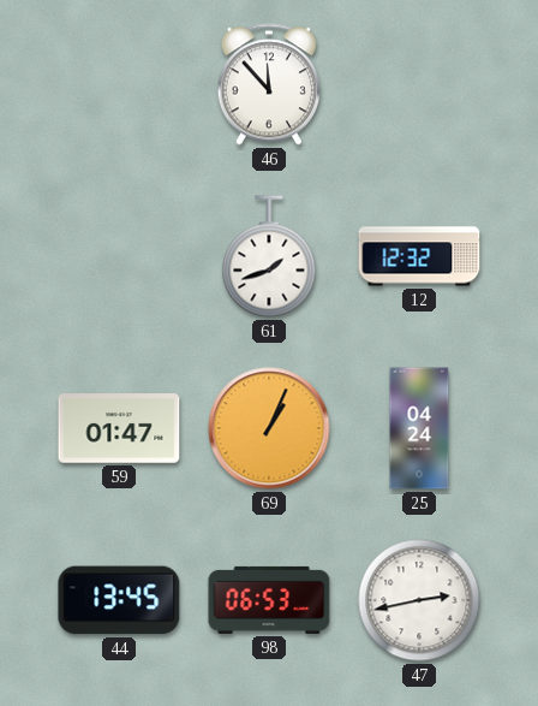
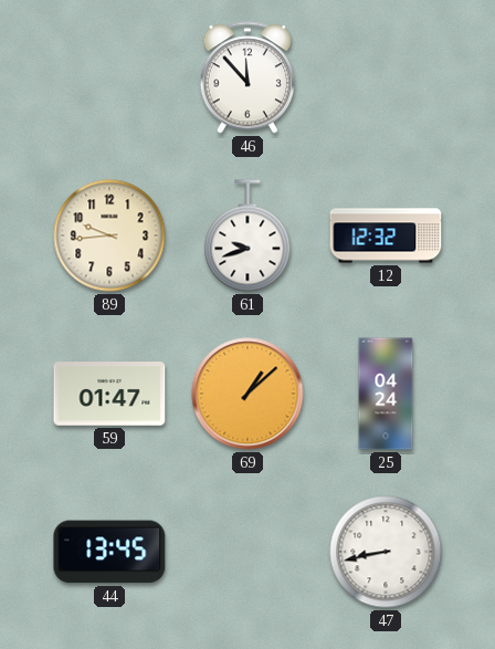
89: none -> 9:44
61: 1:42 -> 9:42
69: 1:04 -> 1:08
98: 06:53 -> none
47: 2:43 -> 8:43
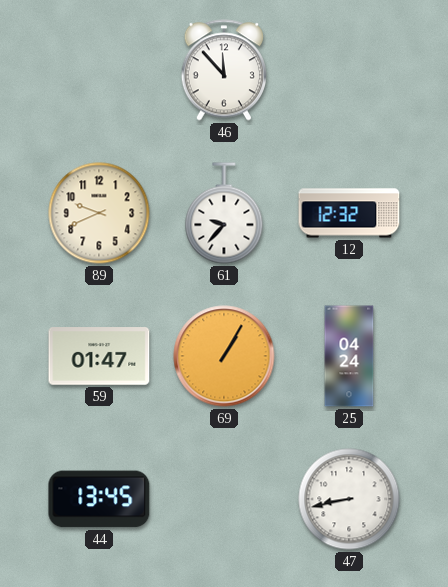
89: 9:44 -> 9:41
61: 9:42 -> 9:37
69: 1:08 -> 1:05
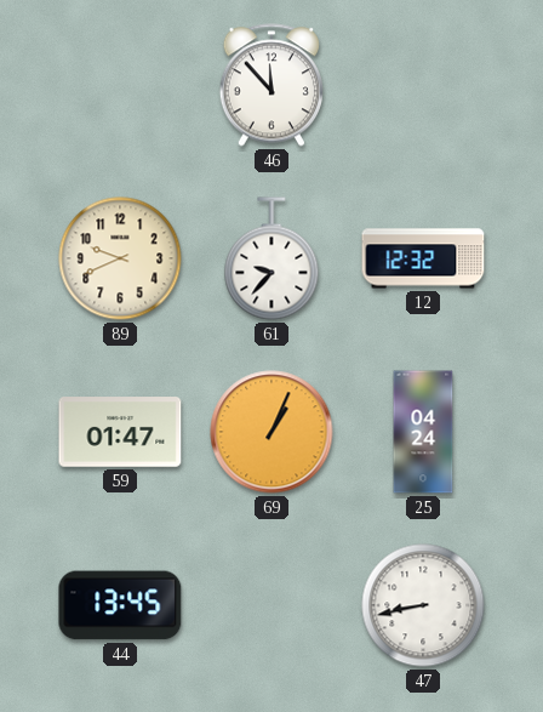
69: 1:05 -> 1:04
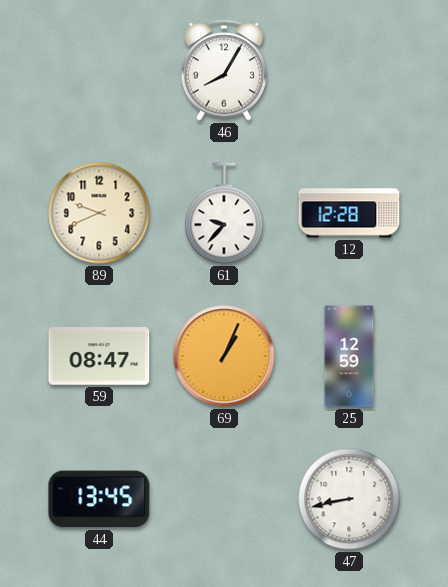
46: 11:53 -> 8:05
12: 12:32 -> 12:28
59: 01:47 -> 08:47
25: 04:24 -> 12:59
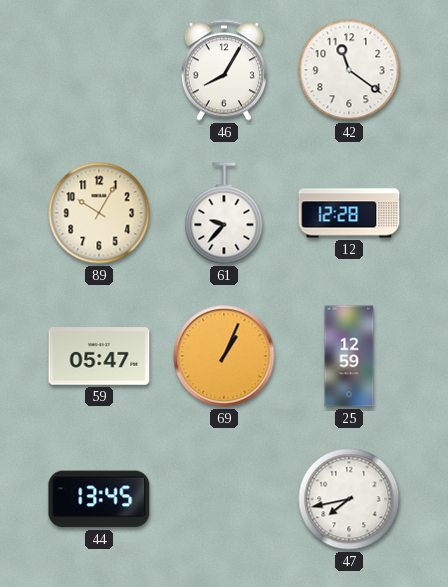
42: none -> 11:21
89: 9:41 -> 10:05
59: 08:47 -> 05:47
47: 8:43 -> 7:43
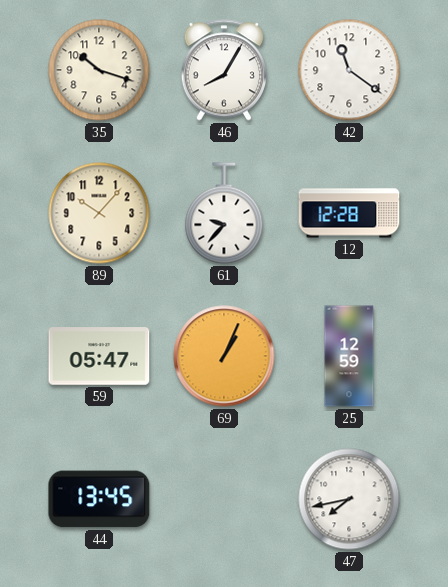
35: none -> 10:18
89: 10:05 -> 10:07
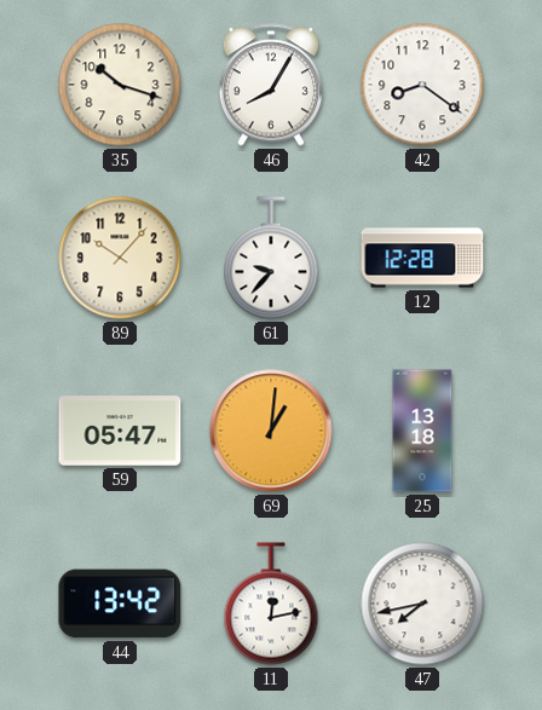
42: 11:21 -> 8:21
69: 1:04 -> 1:01
25: 12:59 -> 13:18
44: 13:45 -> 13:42
11: none -> 12:13
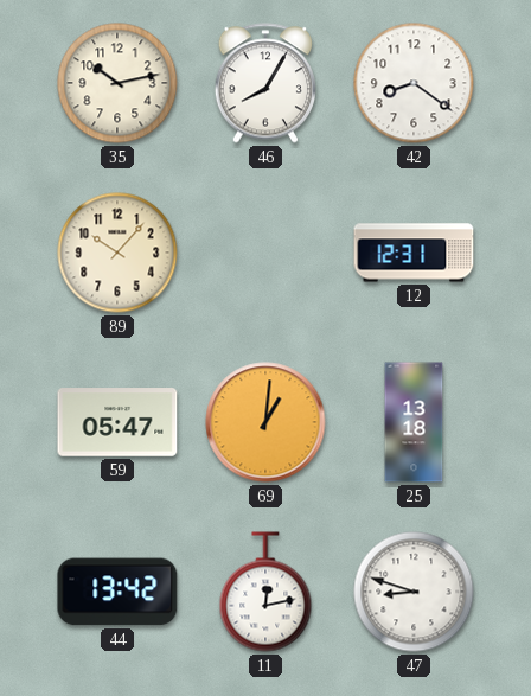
35: 10:18 -> 10:13
61: 9:37 -> none
12: 12:28 -> 12:31
47: 7:43 -> 8:48
